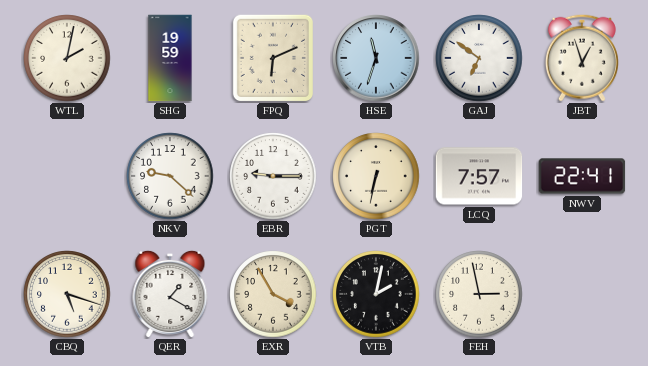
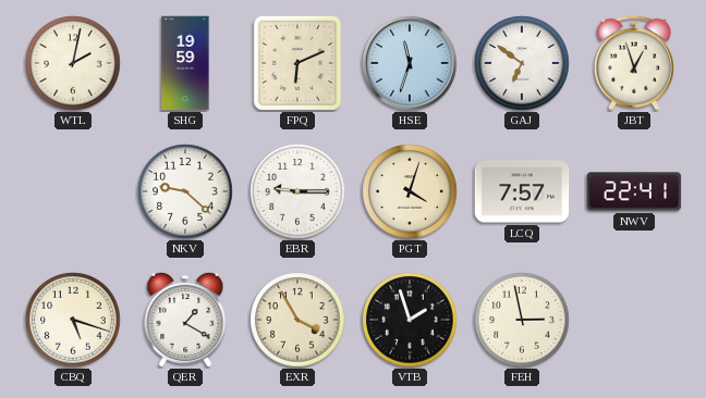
PGT: 6:32 -> 4:03
VTB: 2:02 -> 1:57
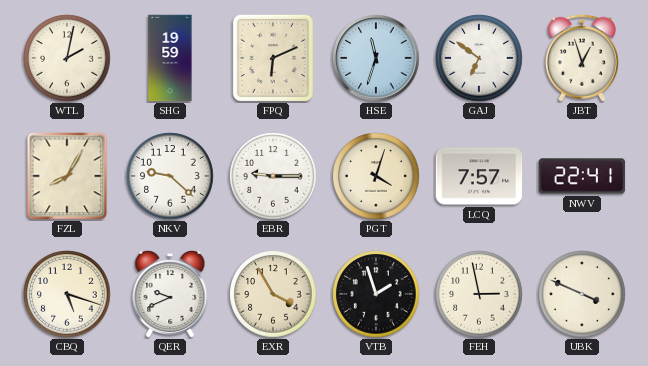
FZL: none -> 8:05
QER: 1:20 -> 9:41
UBK: none -> 3:49
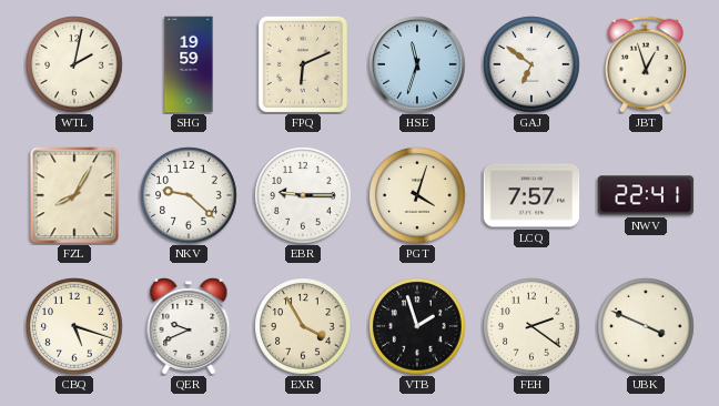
FEH: 2:58 -> 2:21
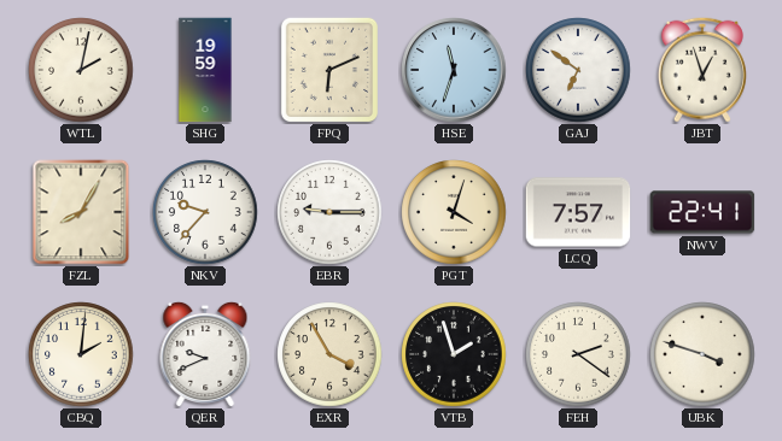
NKV: 9:22 -> 9:37
CBQ: 5:18 -> 2:01
UBK: 3:49 -> 3:48
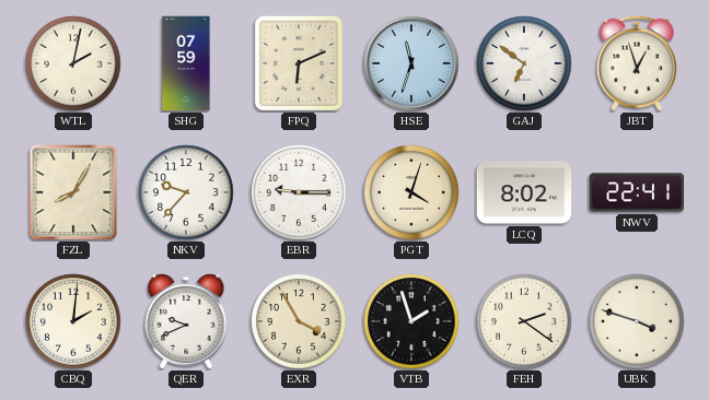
SHG: 19:59 -> 07:59
LCQ: 7:57 -> 8:02
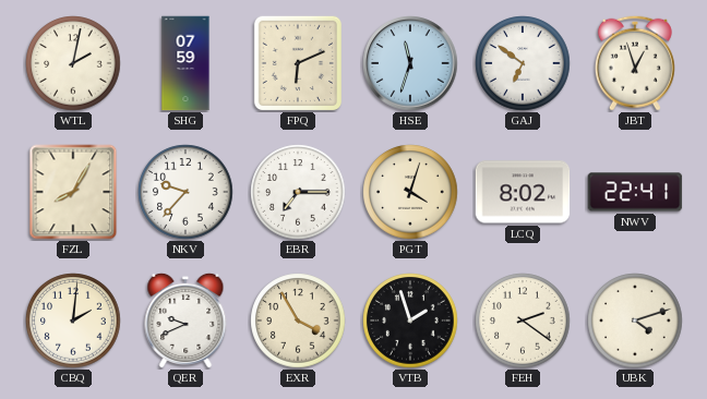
EBR: 9:15 -> 7:15
UBK: 3:48 -> 4:12
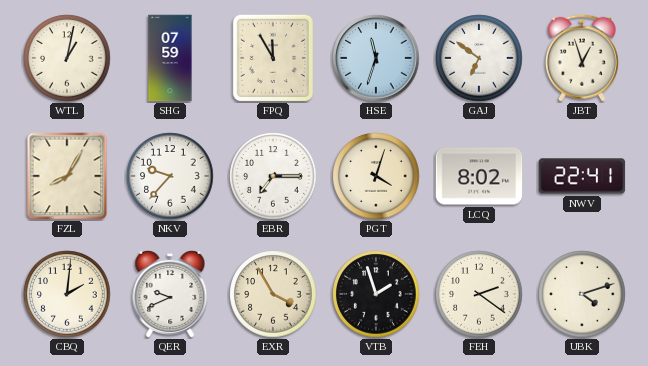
WTL: 2:02 -> 1:02
FPQ: 6:11 -> 11:55
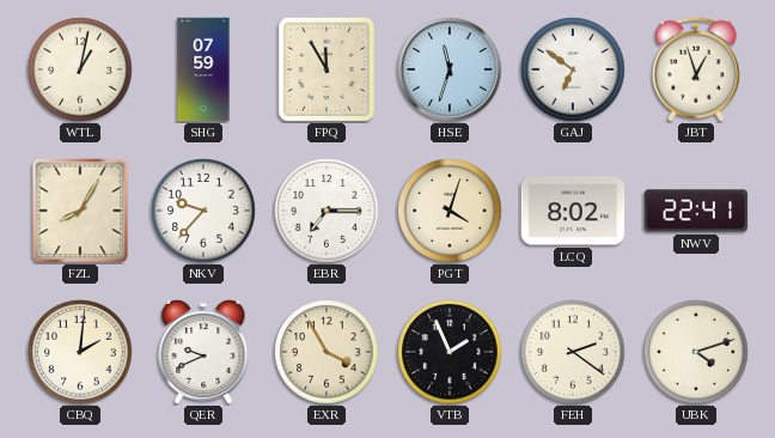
VTB: 1:57 -> 1:56
